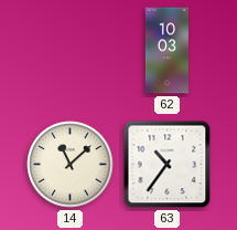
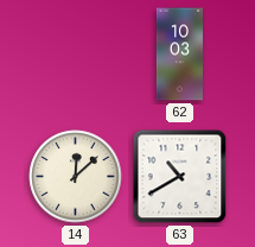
14: 11:08 -> 12:08
63: 10:36 -> 10:40
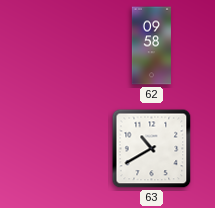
62: 10:03 -> 09:58
14: 12:08 -> none
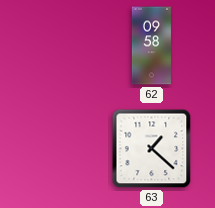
63: 10:40 -> 1:22
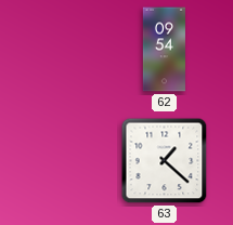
62: 09:58 -> 09:54
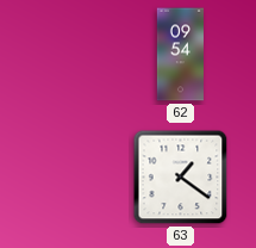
63: 1:22 -> 1:21
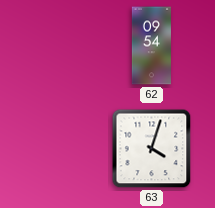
63: 1:21 -> 4:03
